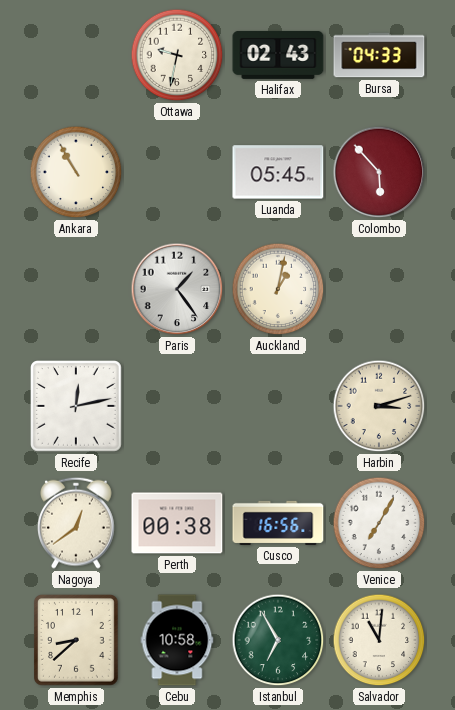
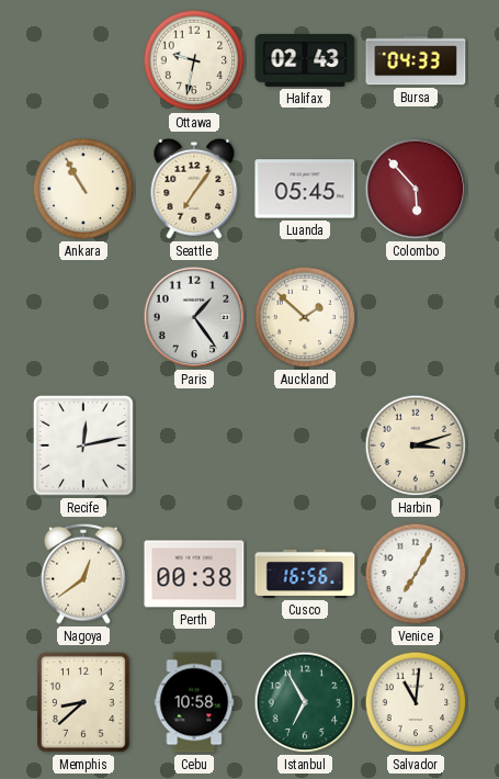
Seattle: none -> 7:06
Auckland: 1:02 -> 1:52
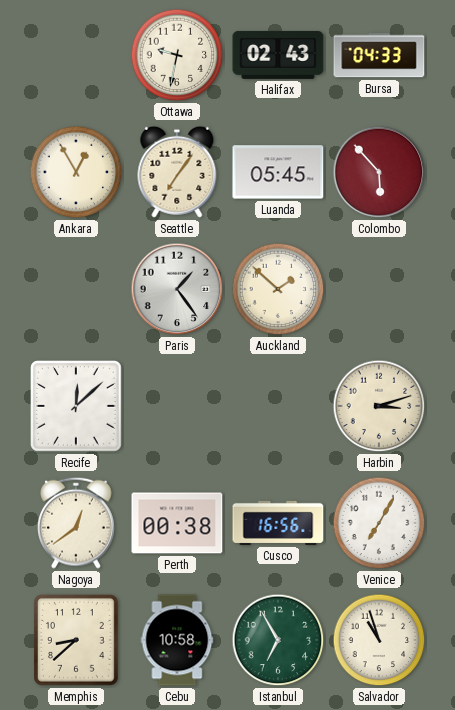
Ankara: 10:55 -> 12:55
Recife: 12:13 -> 12:08
Salvador: 11:01 -> 10:57
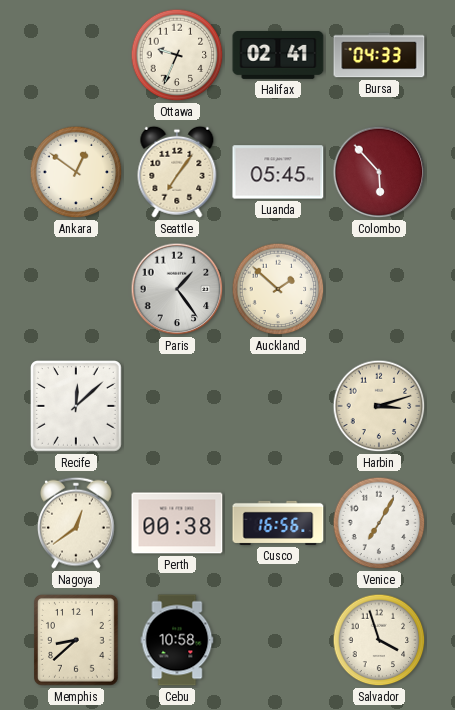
Ottawa: 9:32 -> 9:34
Halifax: 02:43 -> 02:41
Ankara: 12:55 -> 12:51
Istanbul: 6:55 -> none
Salvador: 10:57 -> 3:57
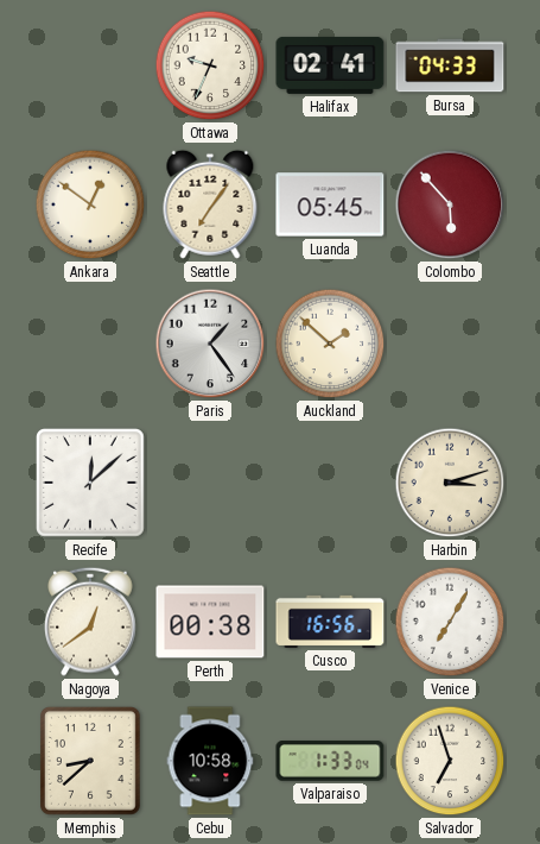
Valparaiso: none -> 1:33
Salvador: 3:57 -> 6:57
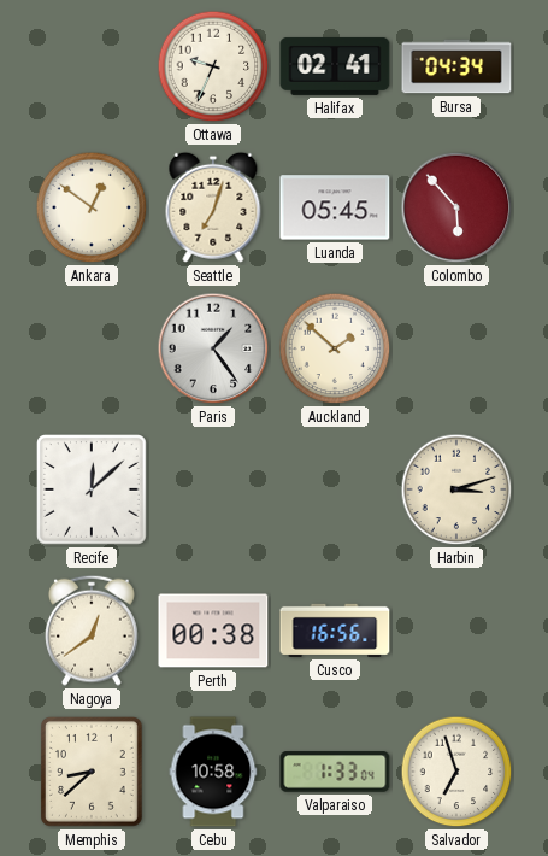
Bursa: 04:33 -> 04:34
Seattle: 7:06 -> 7:03
Venice: 7:05 -> none
